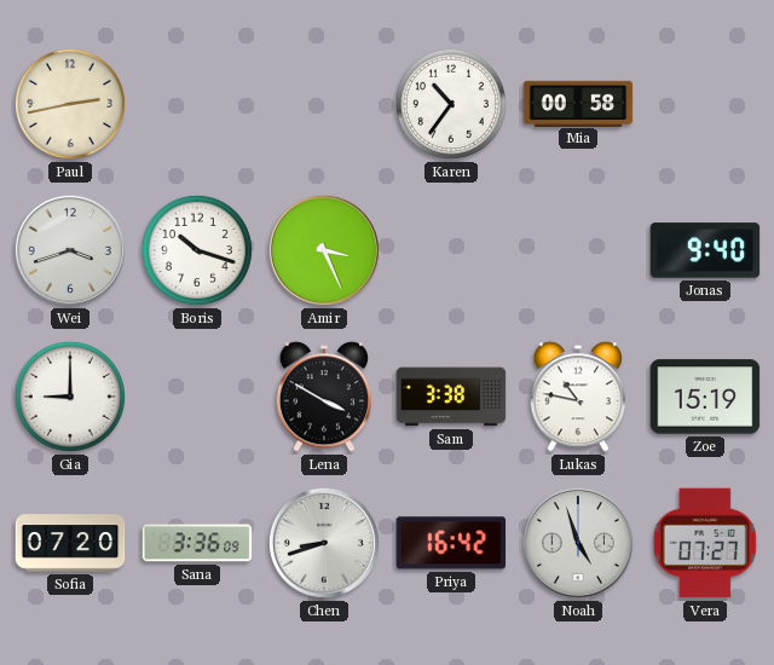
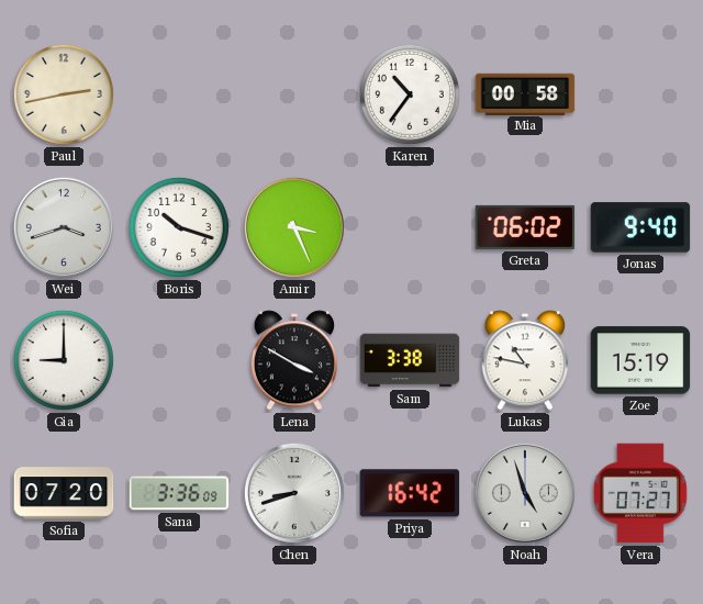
Greta: none -> 06:02
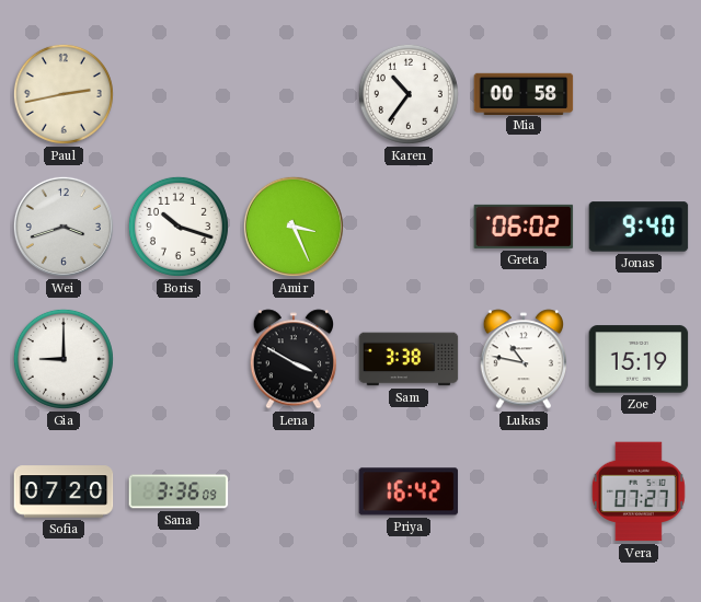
Chen: 8:42 -> none
Noah: 4:57 -> none
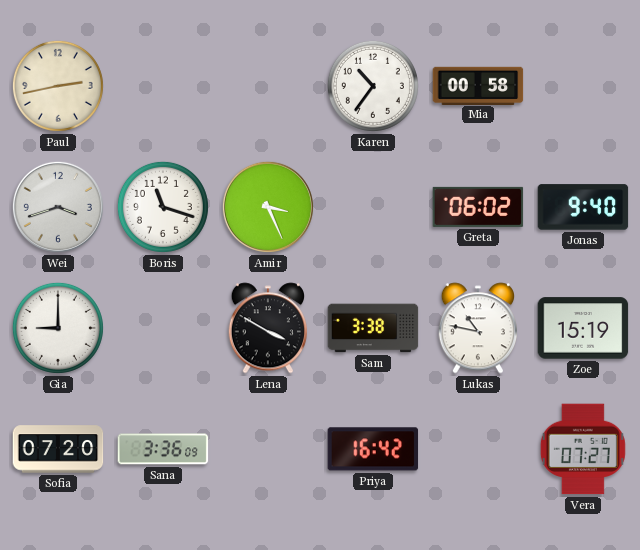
Boris: 10:18 -> 11:18
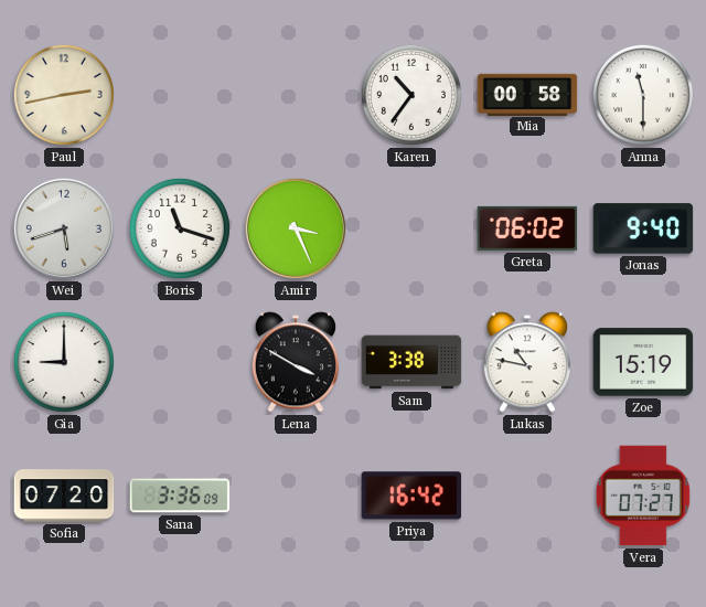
Anna: none -> 11:30
Wei: 3:42 -> 5:42
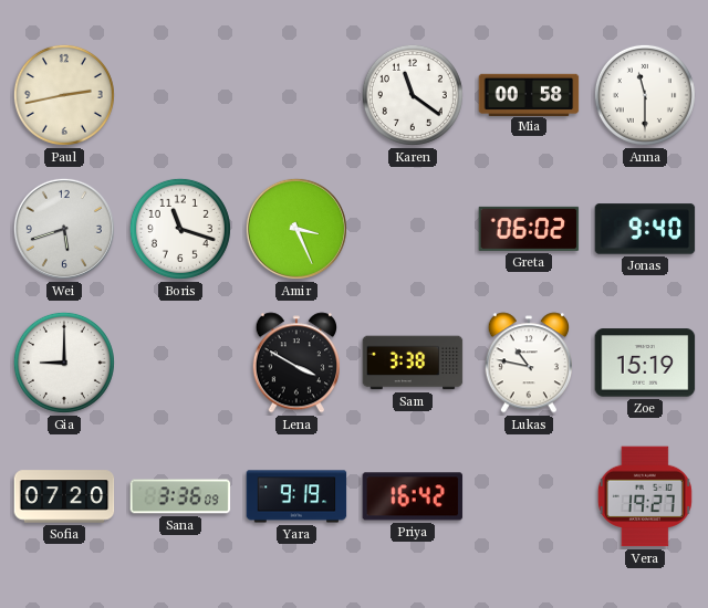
Karen: 10:36 -> 11:21
Yara: none -> 9:19
Vera: 07:27 -> 19:27
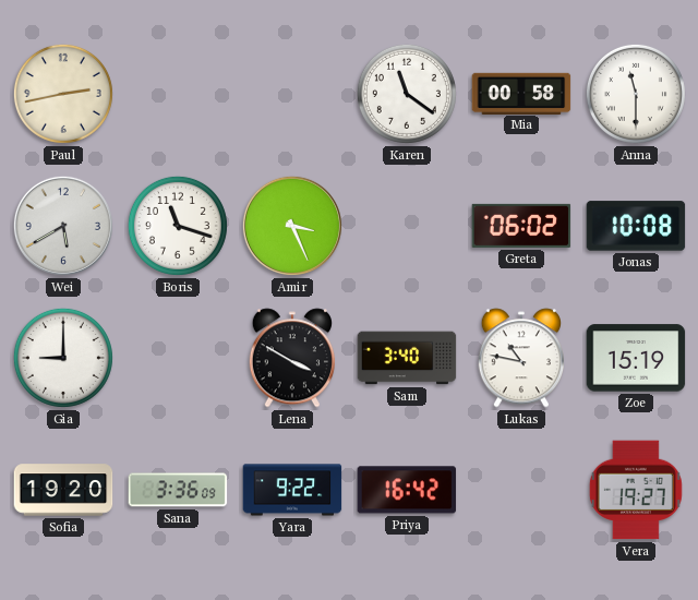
Wei: 5:42 -> 5:40
Jonas: 9:40 -> 10:08
Sam: 3:38 -> 3:40
Sofia: 07:20 -> 19:20
Yara: 9:19 -> 9:22
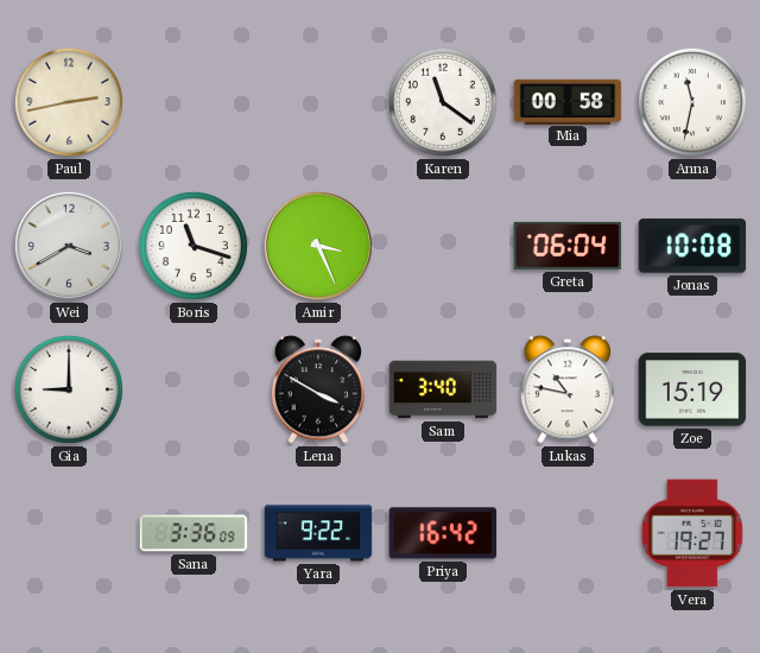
Anna: 11:30 -> 11:32
Wei: 5:40 -> 3:40
Greta: 06:02 -> 06:04
Sofia: 19:20 -> none
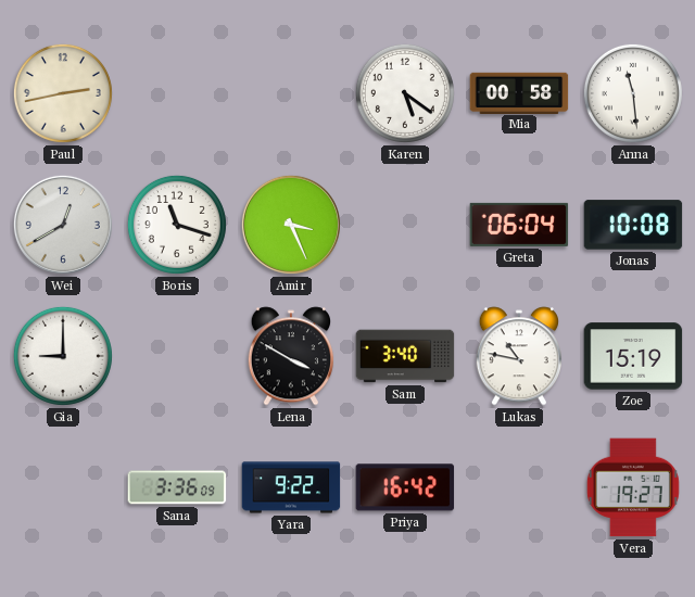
Karen: 11:21 -> 5:21
Anna: 11:32 -> 11:29
Wei: 3:40 -> 12:40
